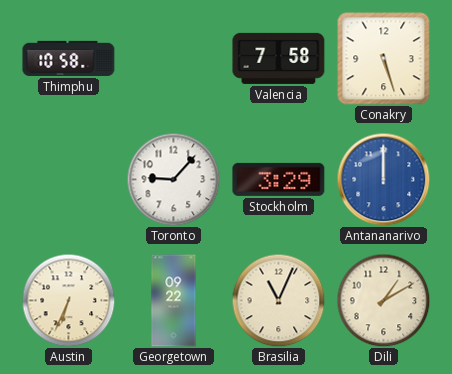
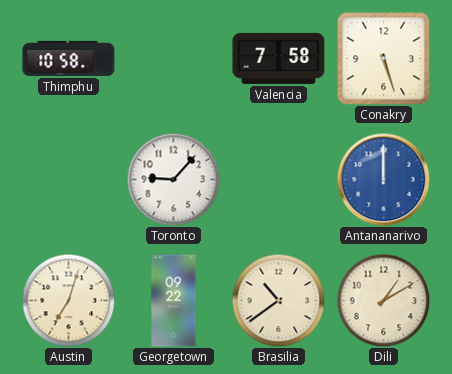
Stockholm: 3:29 -> none
Austin: 6:34 -> 7:03
Brasilia: 11:04 -> 10:39
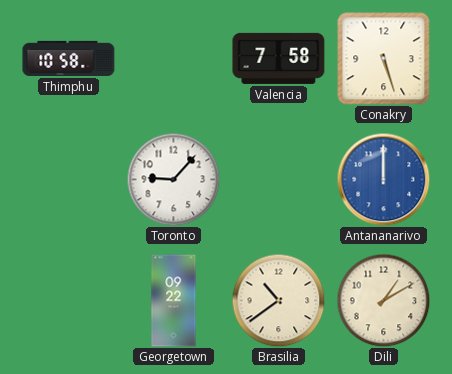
Austin: 7:03 -> none
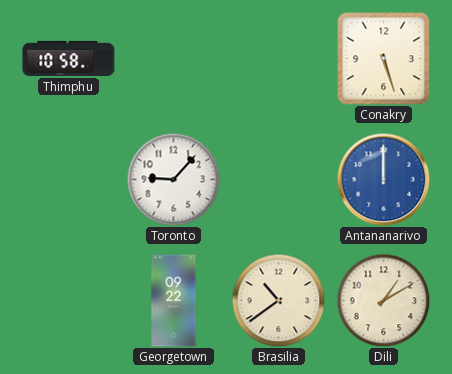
Valencia: 7:58 -> none
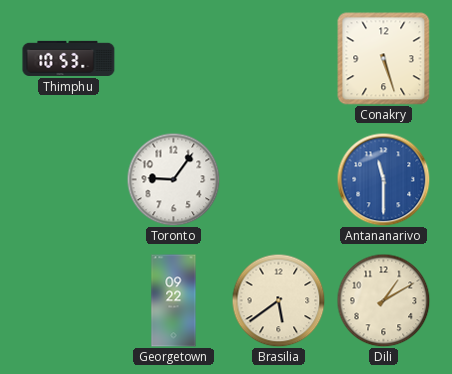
Thimphu: 10:58 -> 10:53
Toronto: 9:07 -> 9:06
Antananarivo: 12:00 -> 11:30
Brasilia: 10:39 -> 5:39
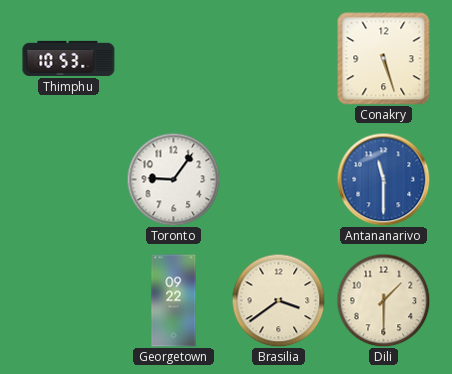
Brasilia: 5:39 -> 3:39
Dili: 1:10 -> 1:30
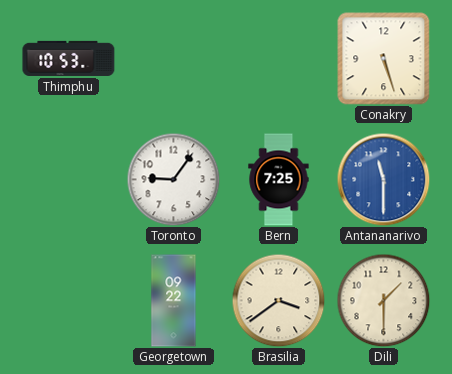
Bern: none -> 7:25
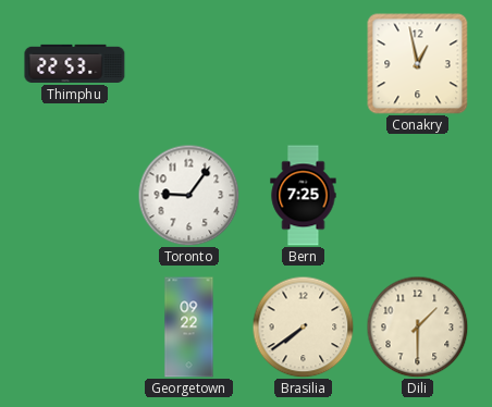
Thimphu: 10:53 -> 22:53
Conakry: 5:27 -> 12:58
Antananarivo: 11:30 -> none
Brasilia: 3:39 -> 7:39
